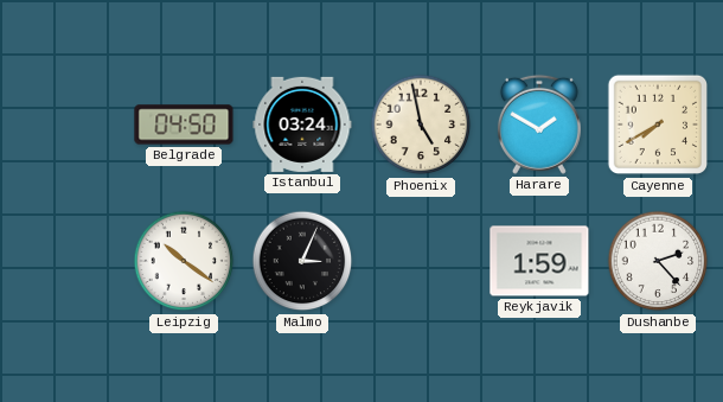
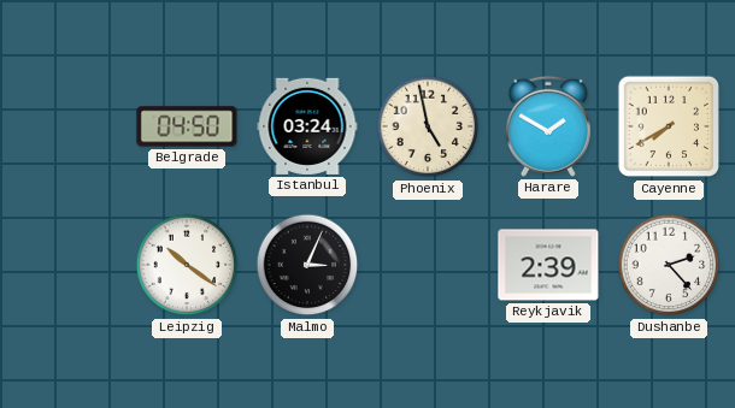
Reykjavik: 1:59 -> 2:39
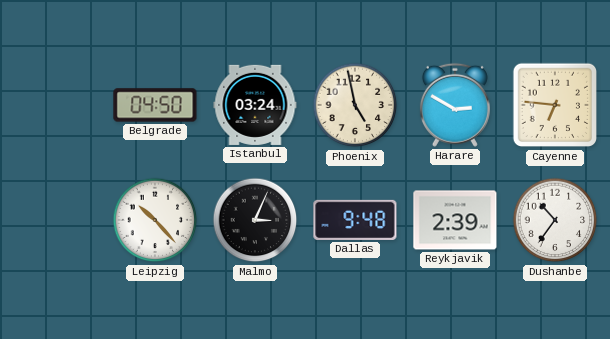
Harare: 1:50 -> 2:50
Cayenne: 7:40 -> 6:46
Leipzig: 10:21 -> 10:23
Dallas: none -> 9:48
Dushanbe: 2:23 -> 10:36
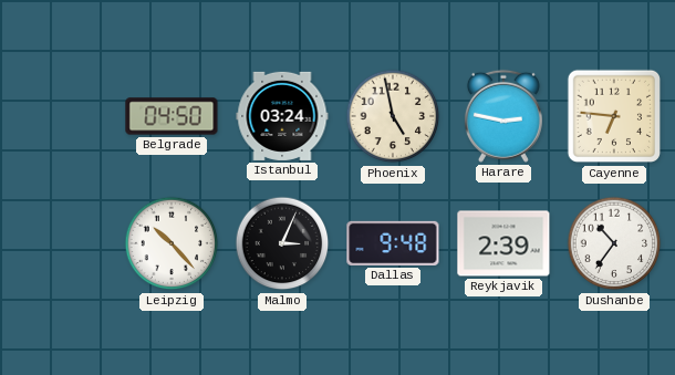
Harare: 2:50 -> 2:47
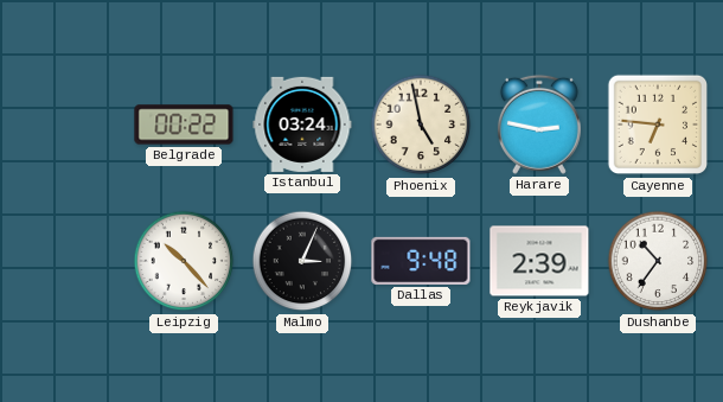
Belgrade: 04:50 -> 00:22
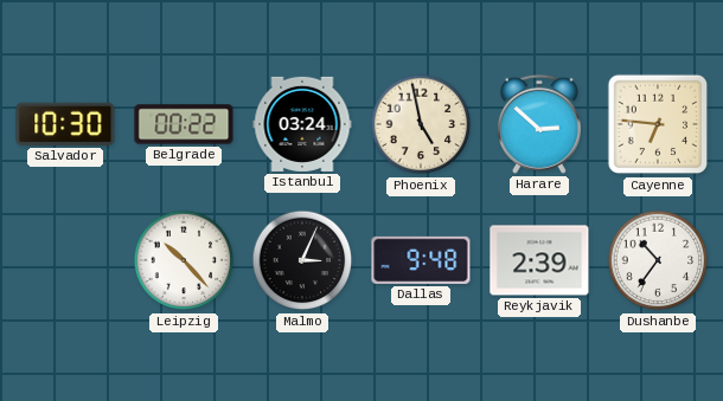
Salvador: none -> 10:30
Harare: 2:47 -> 2:52
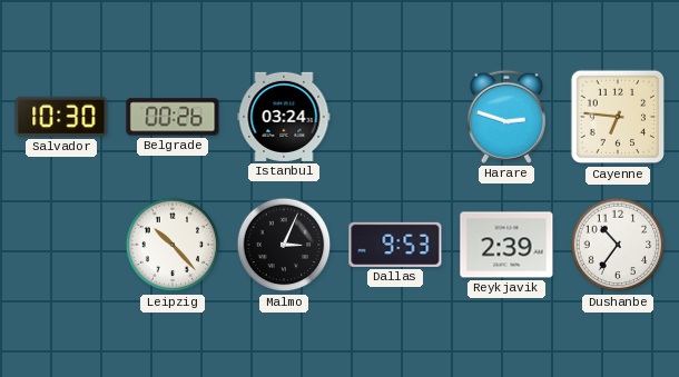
Belgrade: 00:22 -> 00:26
Phoenix: 4:58 -> none
Harare: 2:52 -> 2:48
Dallas: 9:48 -> 9:53
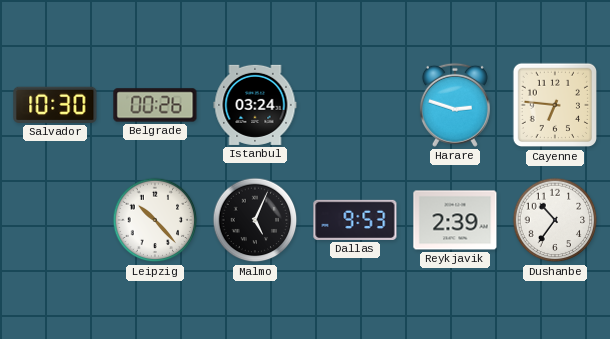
Malmo: 3:04 -> 5:04
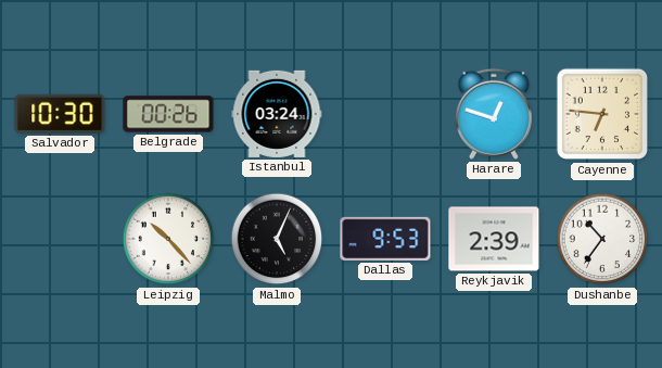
Harare: 2:48 -> 12:48
